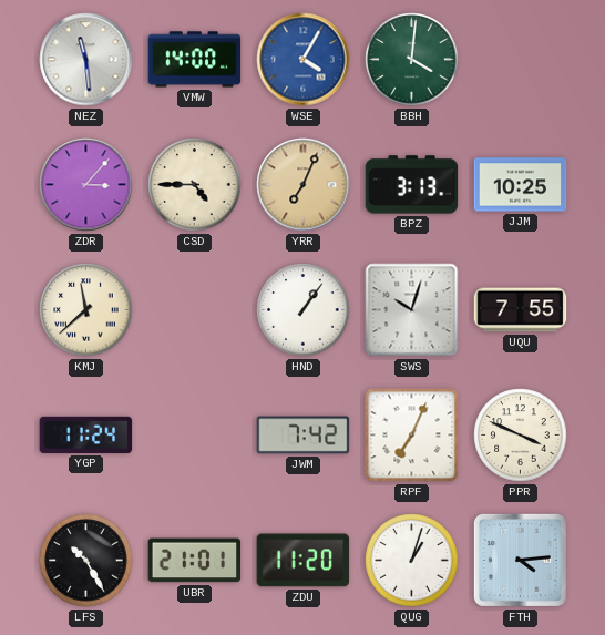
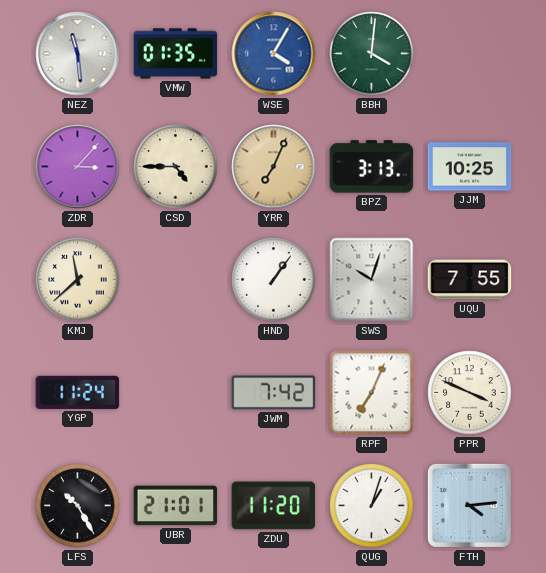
VMW: 14:00 -> 01:35
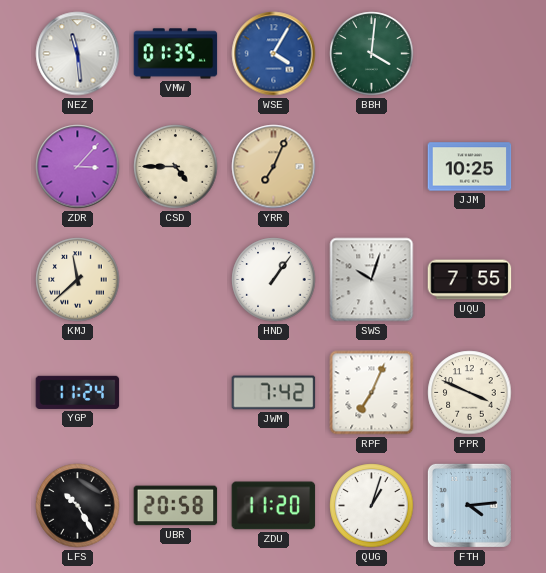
BPZ: 3:13 -> none
UBR: 21:01 -> 20:58
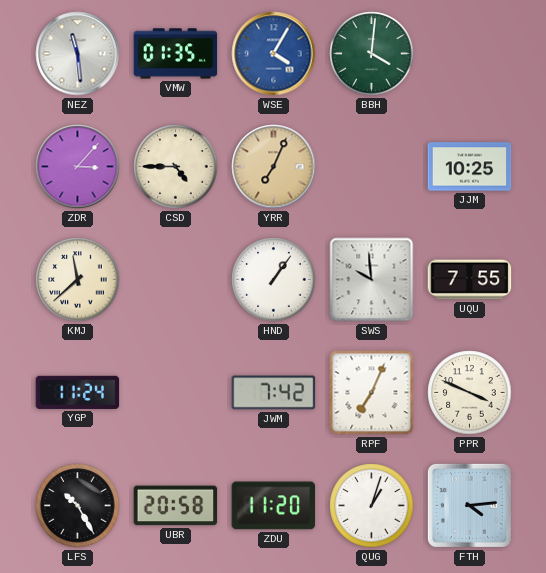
SWS: 10:03 -> 9:59
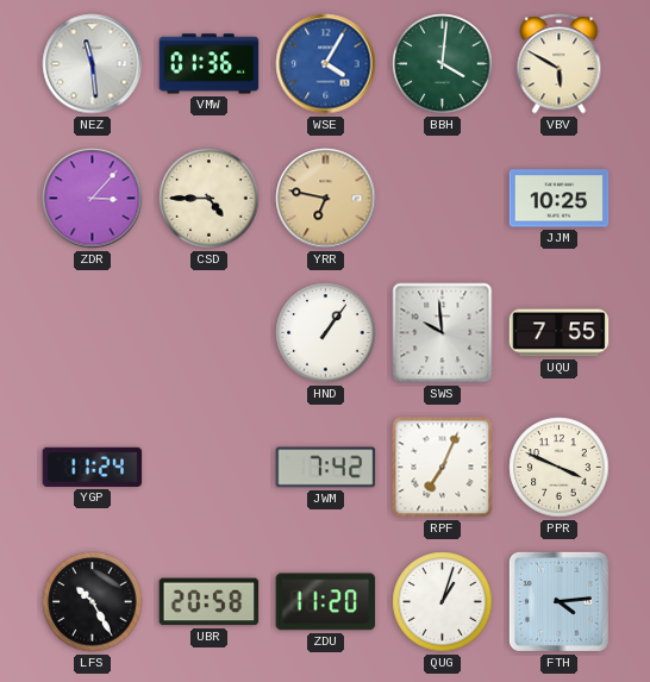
VMW: 01:35 -> 01:36
VBV: none -> 5:50
YRR: 7:04 -> 6:47
KMJ: 11:38 -> none
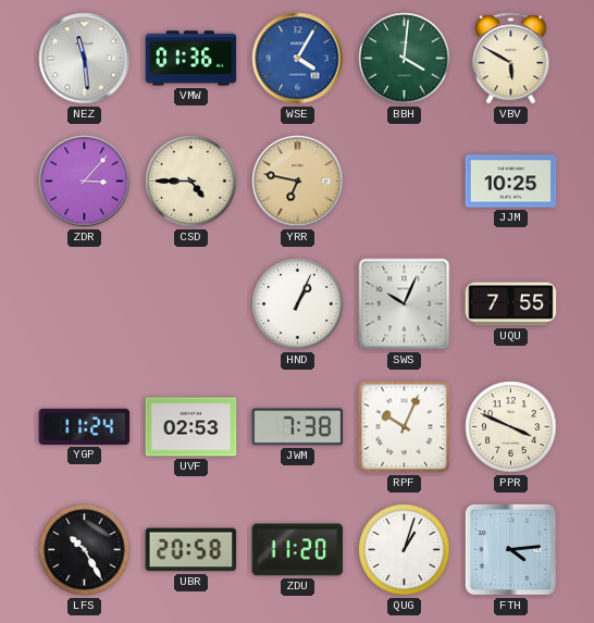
HND: 1:06 -> 1:04
SWS: 9:59 -> 10:04
UVF: none -> 02:53
JWM: 7:42 -> 7:38
RPF: 7:04 -> 10:04
